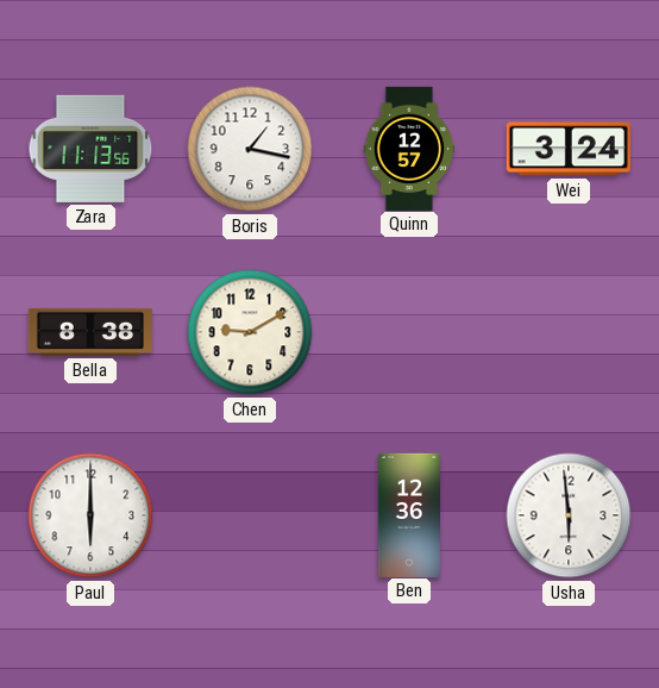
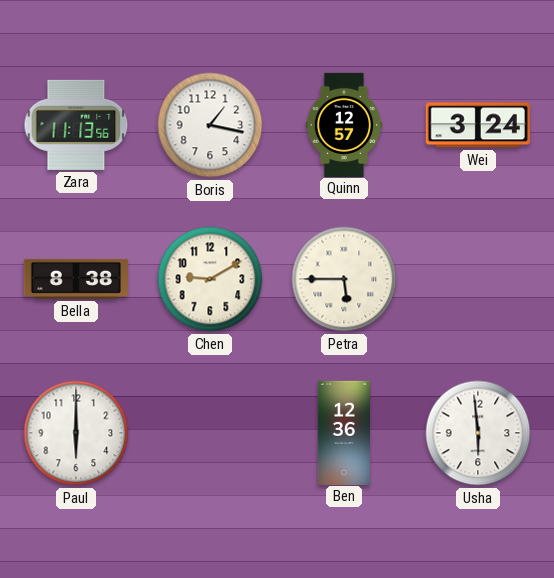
Petra: none -> 5:45
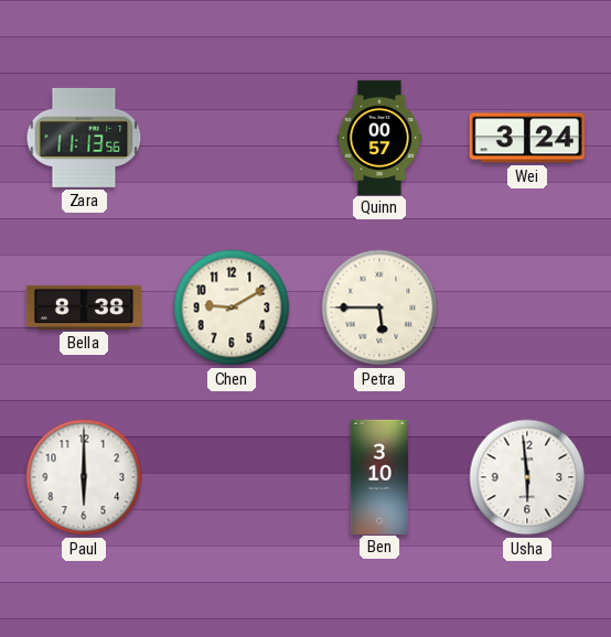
Boris: 1:17 -> none
Quinn: 12:57 -> 00:57
Ben: 12:36 -> 3:10
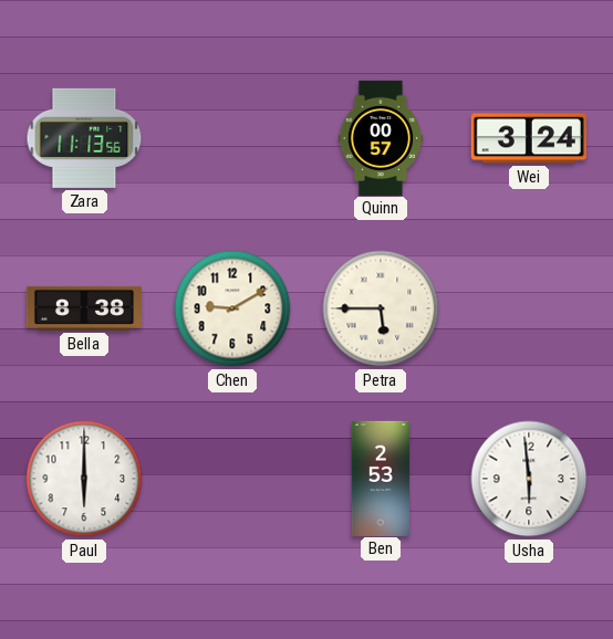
Ben: 3:10 -> 2:53
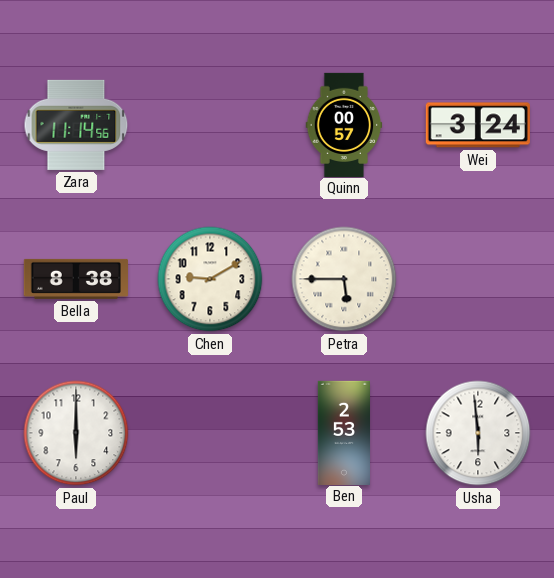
Zara: 11:13 -> 11:14
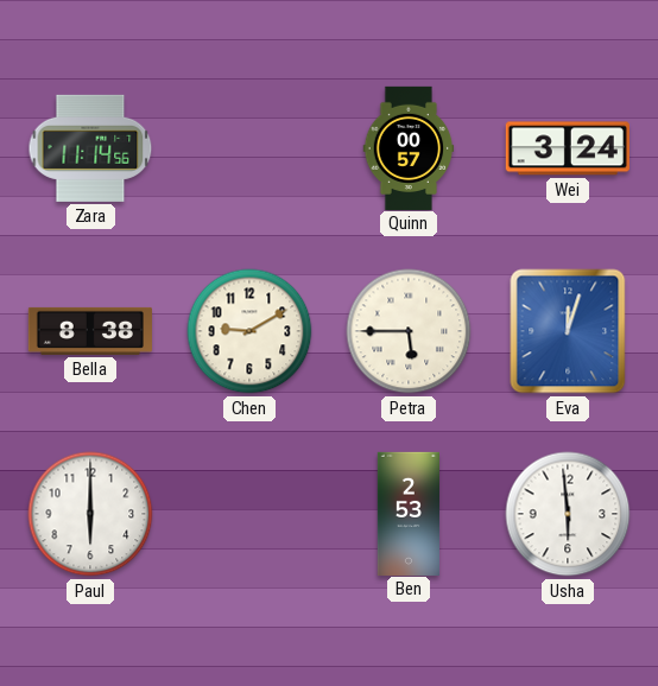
Eva: none -> 12:03
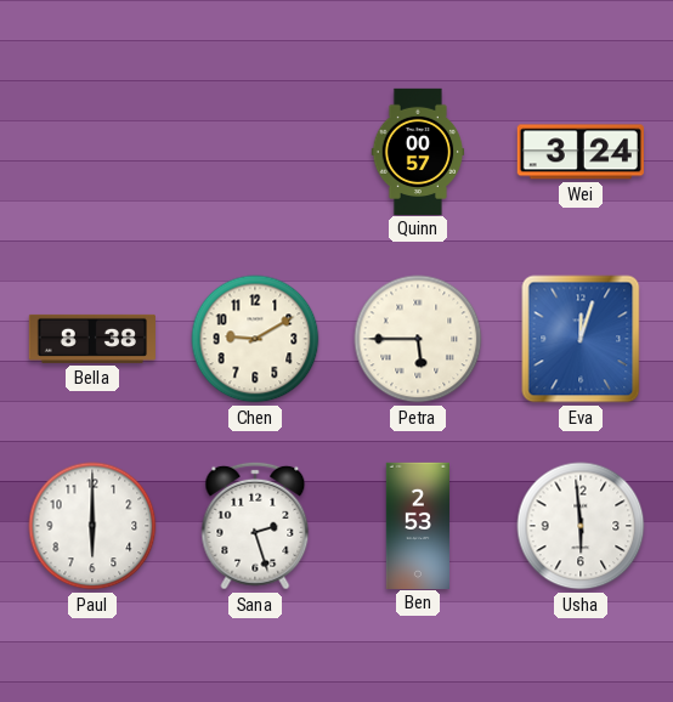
Zara: 11:14 -> none
Sana: none -> 2:27
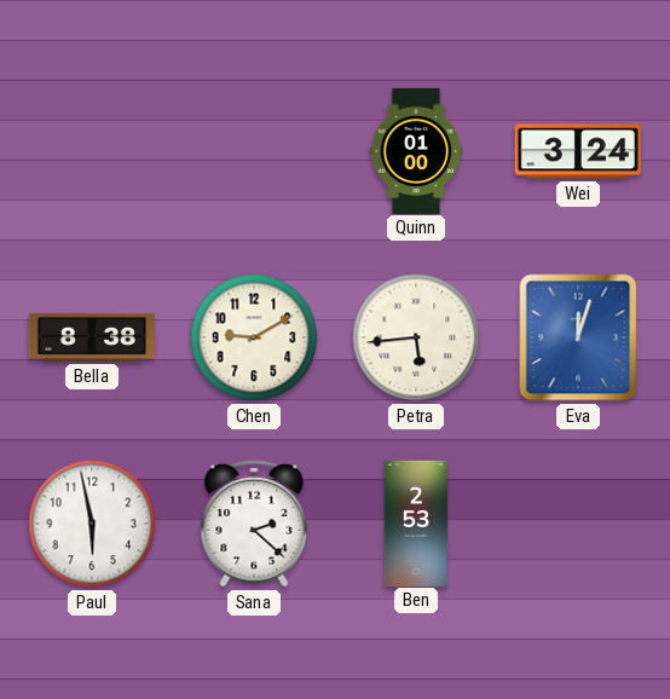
Quinn: 00:57 -> 01:00
Petra: 5:45 -> 5:44
Paul: 6:00 -> 5:58
Sana: 2:27 -> 2:22
Usha: 5:59 -> none
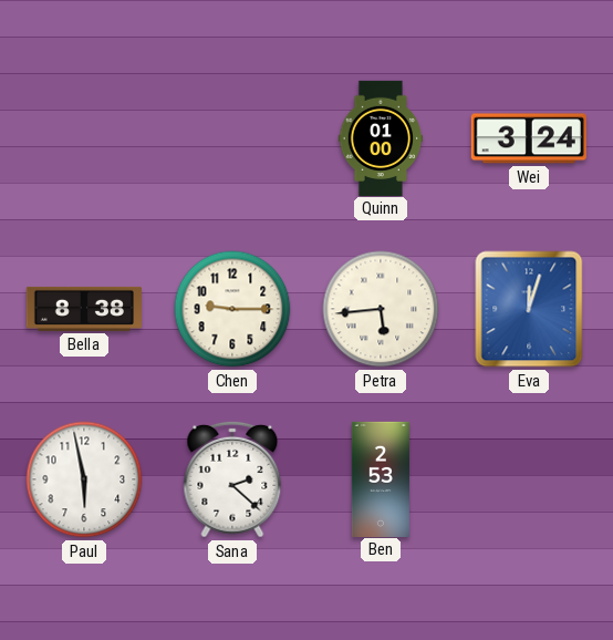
Chen: 9:10 -> 9:15
